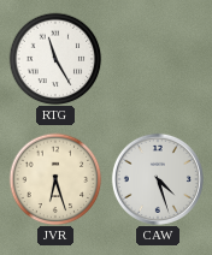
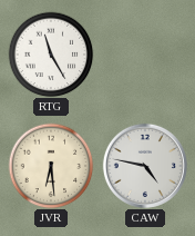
JVR: 6:27 -> 6:29
CAW: 4:27 -> 4:47
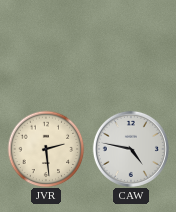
RTG: 11:25 -> none
JVR: 6:29 -> 2:29
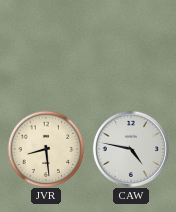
JVR: 2:29 -> 8:29
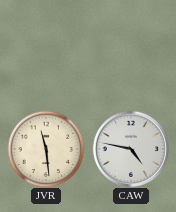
JVR: 8:29 -> 11:29
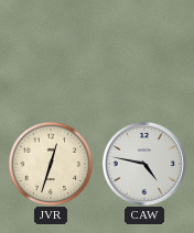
JVR: 11:29 -> 12:33
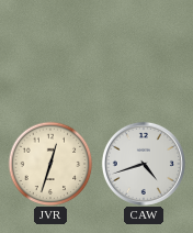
CAW: 4:47 -> 4:42
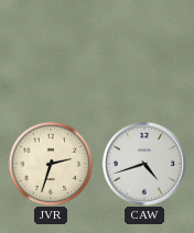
JVR: 12:33 -> 2:33
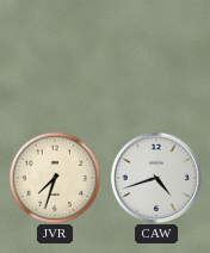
JVR: 2:33 -> 7:33
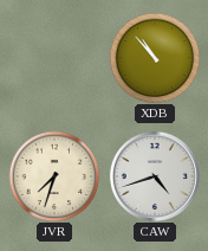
XDB: none -> 10:53
